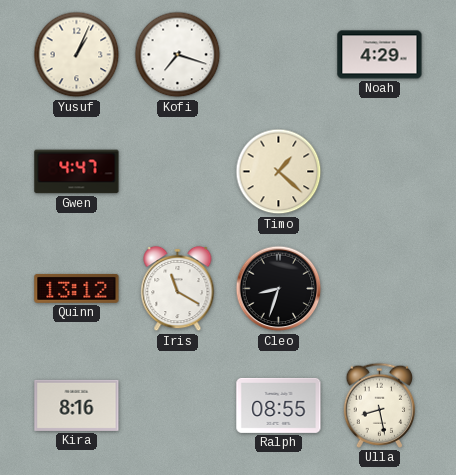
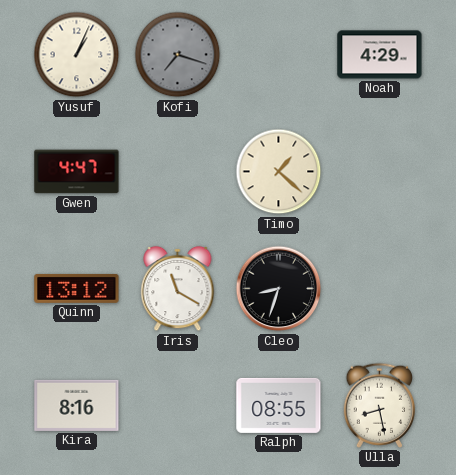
Kofi dial: white -> grey
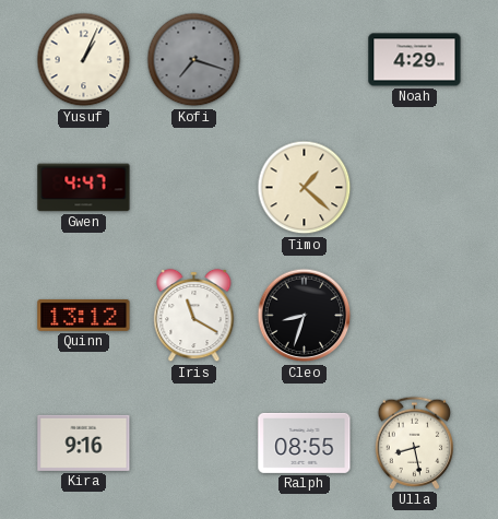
Kira: 8:16 -> 9:16
